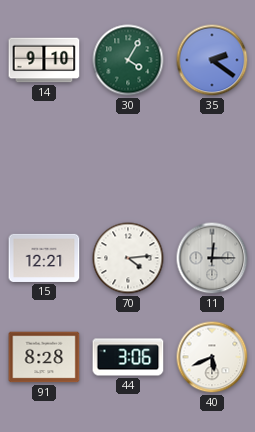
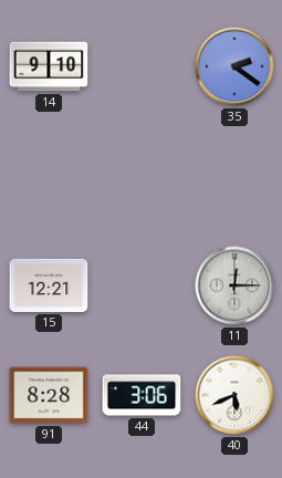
30: 4:05 -> none
70: 4:14 -> none
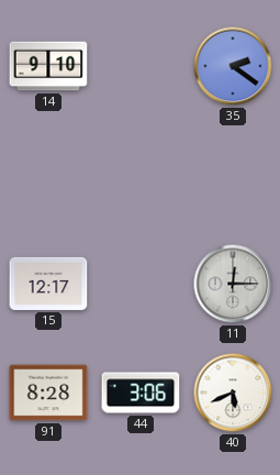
15: 12:21 -> 12:17
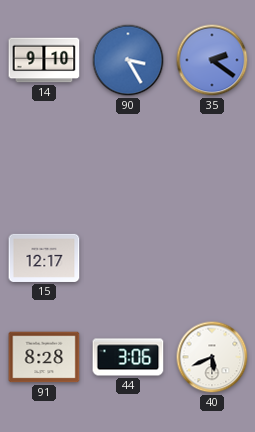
90: none -> 3:25
11: 12:15 -> none
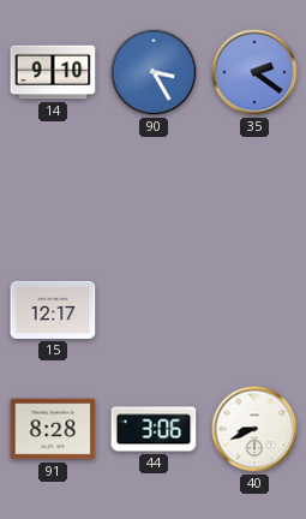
40: 5:41 -> 8:41
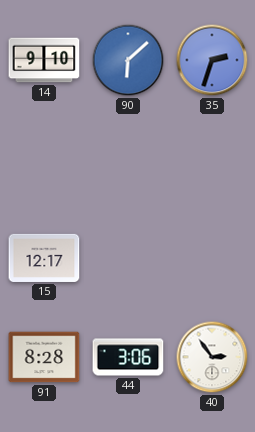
90: 3:25 -> 6:08
35: 2:21 -> 2:33
40: 8:41 -> 2:54
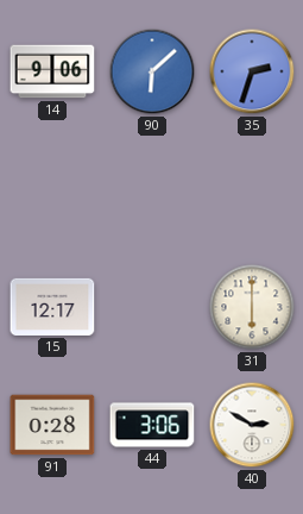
14: 9:10 -> 9:06
31: none -> 6:00
91: 8:28 -> 0:28
40: 2:54 -> 2:50
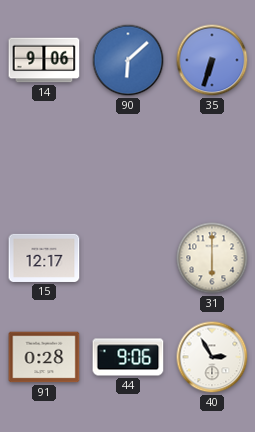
35: 2:33 -> 6:33
44: 3:06 -> 9:06
40: 2:50 -> 2:55
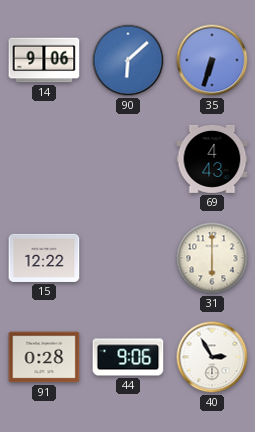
69: none -> 4:43
15: 12:17 -> 12:22
